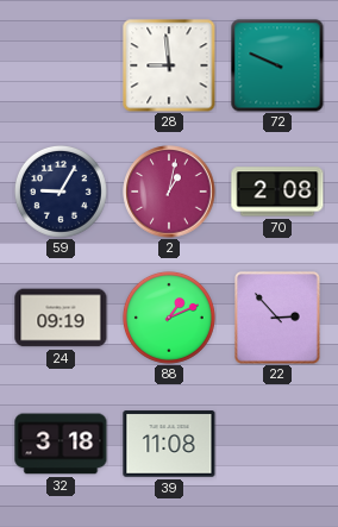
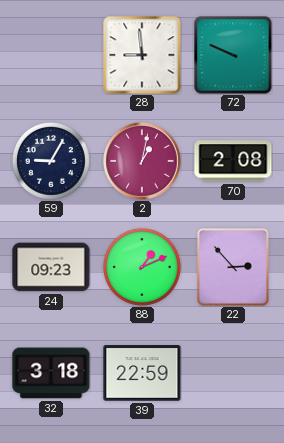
24: 09:19 -> 09:23
39: 11:08 -> 22:59
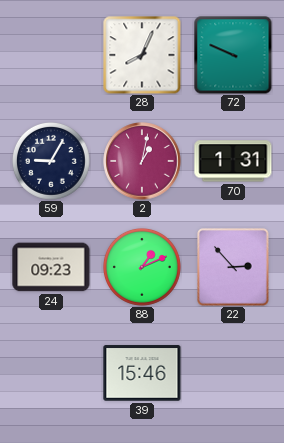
28: 8:59 -> 8:04
70: 2:08 -> 1:31
32: 3:18 -> none
39: 22:59 -> 15:46
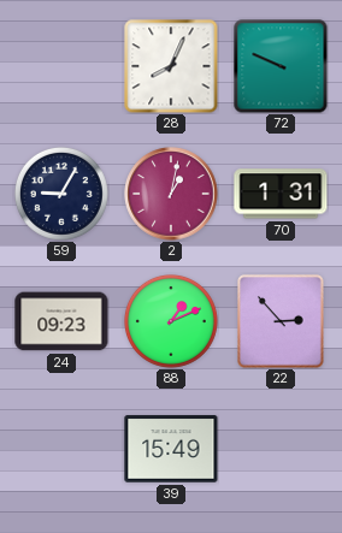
39: 15:46 -> 15:49
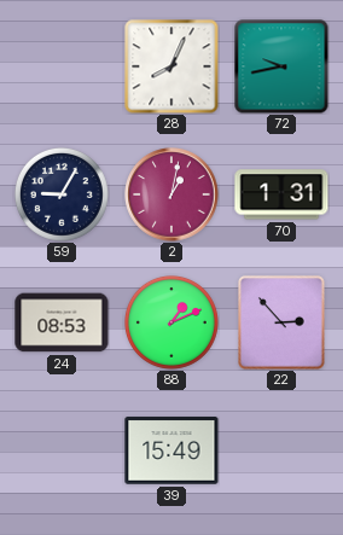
72: 9:49 -> 9:43
24: 09:23 -> 08:53
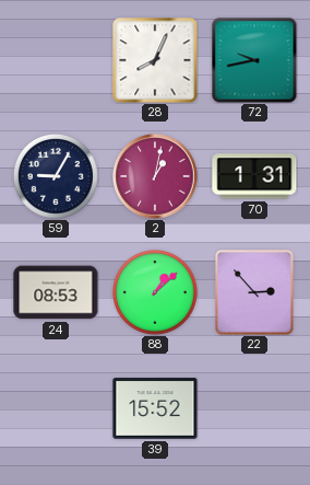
88: 1:11 -> 1:08
39: 15:49 -> 15:52
